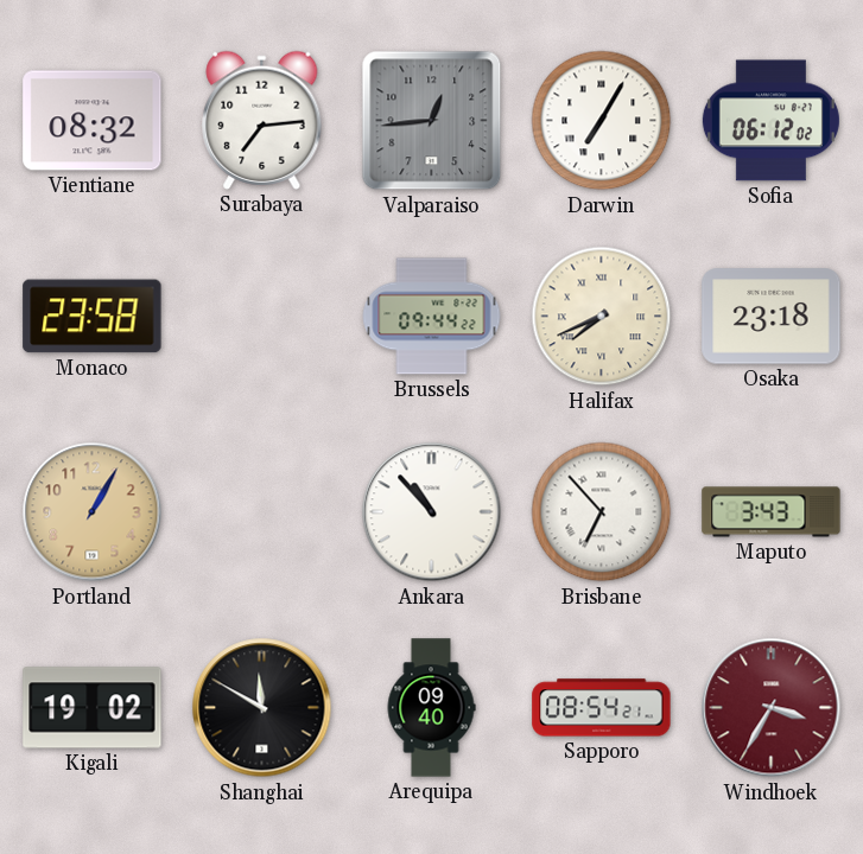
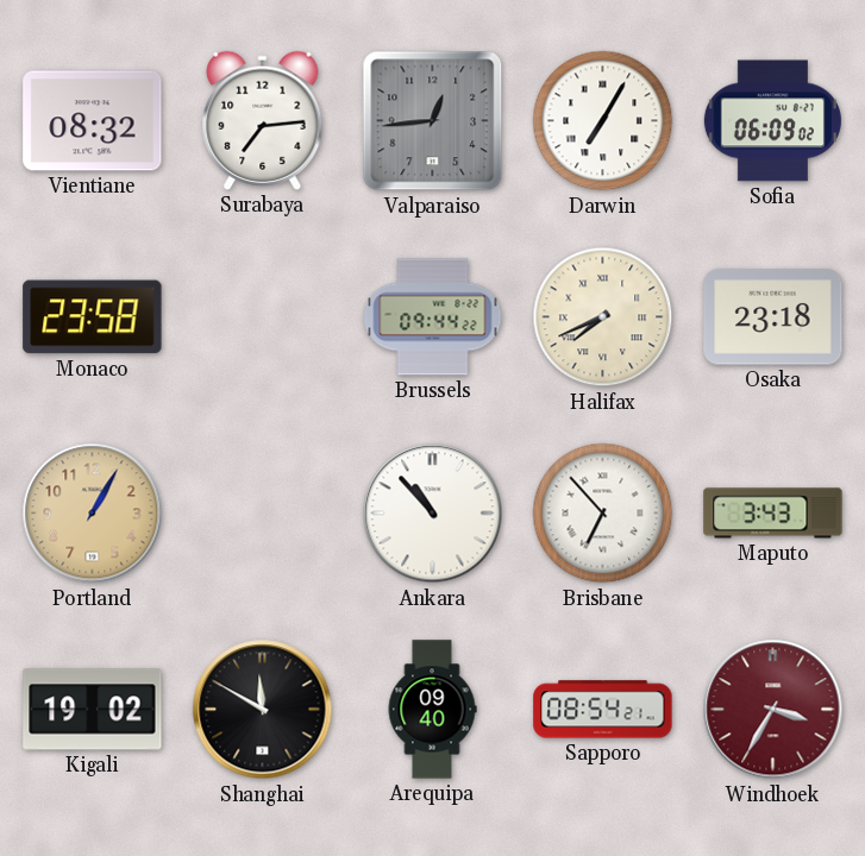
Sofia: 06:12 -> 06:09
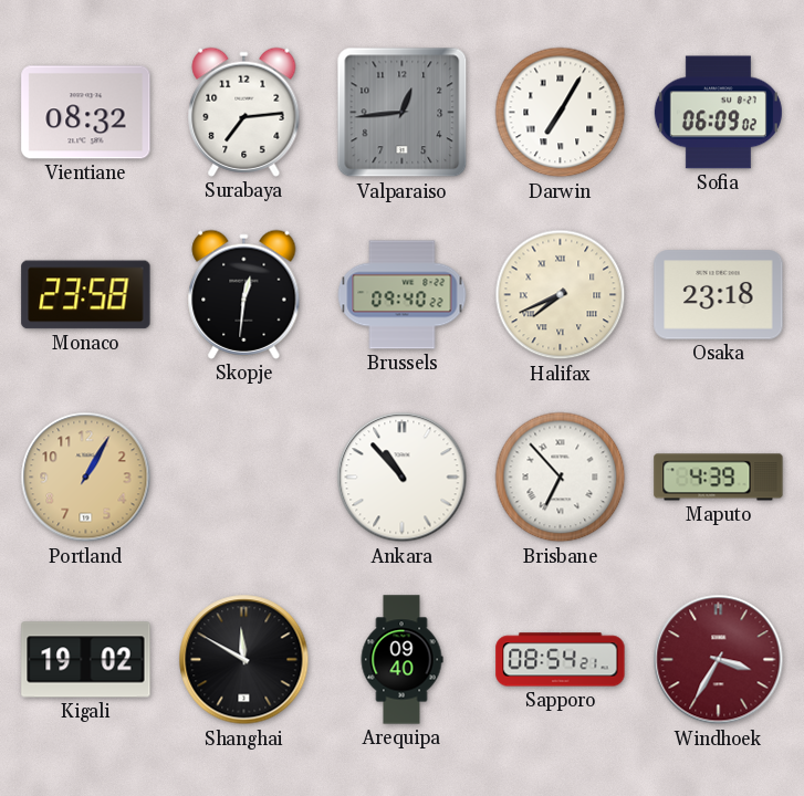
Skopje: none -> 12:31
Brussels: 09:44 -> 09:40
Maputo: 3:43 -> 4:39
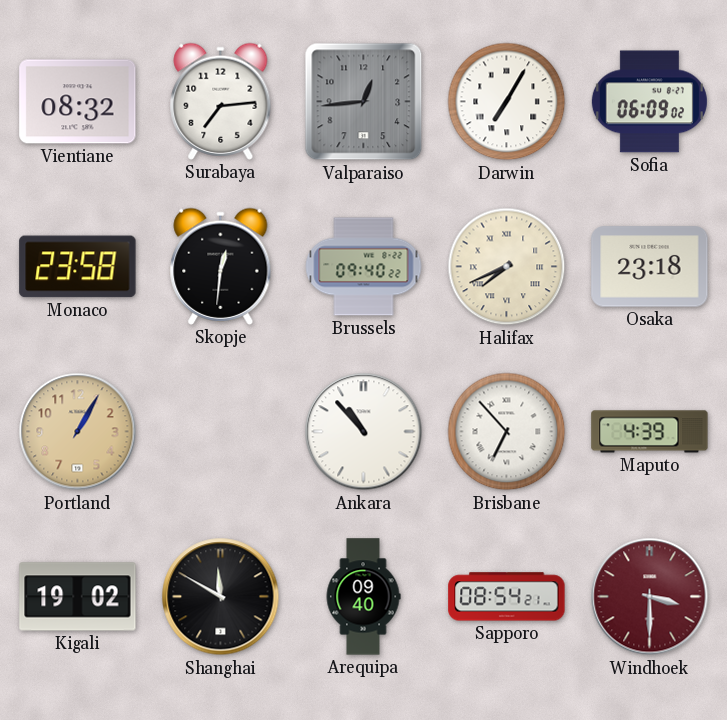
Windhoek: 3:35 -> 3:30
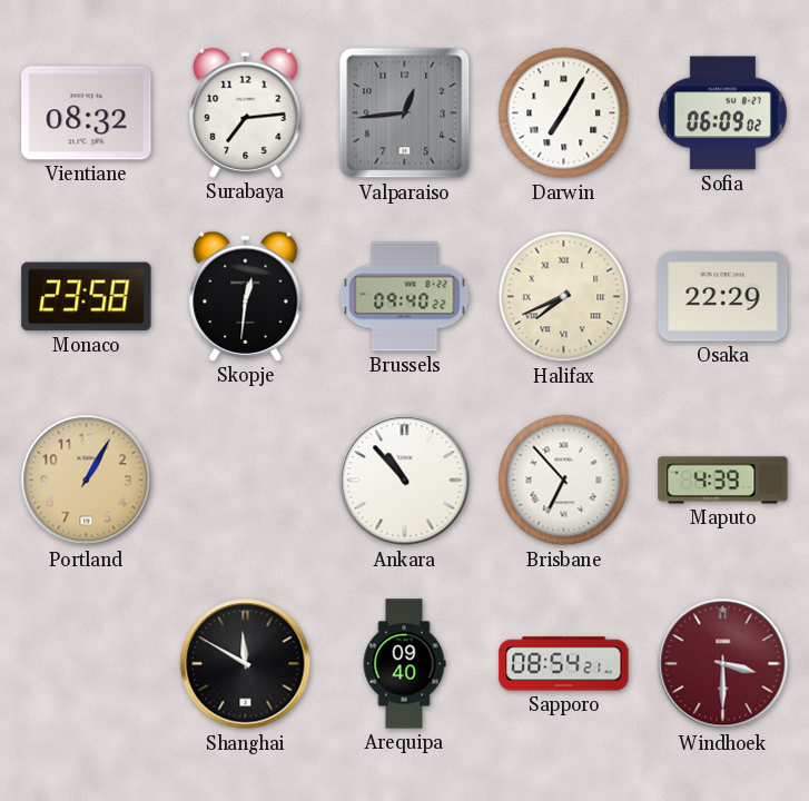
Osaka: 23:18 -> 22:29
Kigali: 19:02 -> none
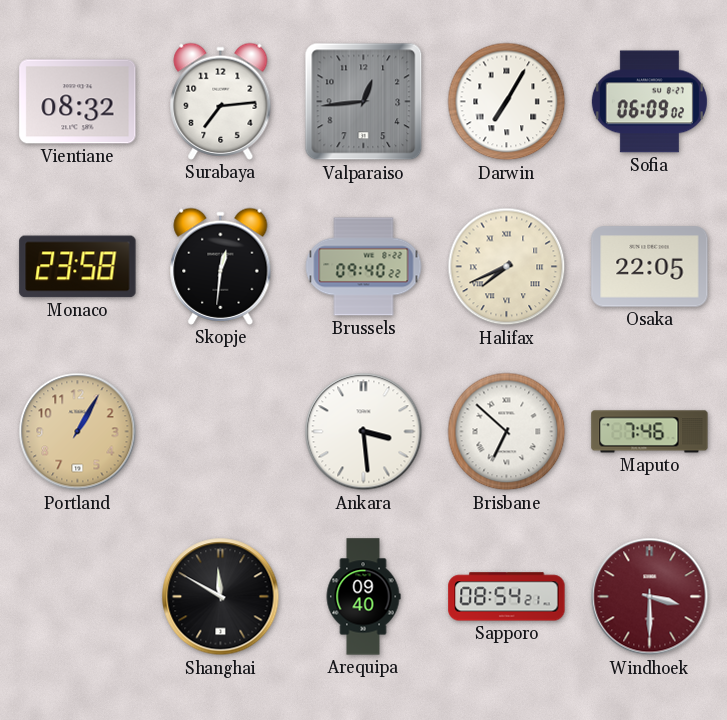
Osaka: 22:29 -> 22:05
Ankara: 10:53 -> 3:29
Brisbane: 6:53 -> 6:52
Maputo: 4:39 -> 7:46
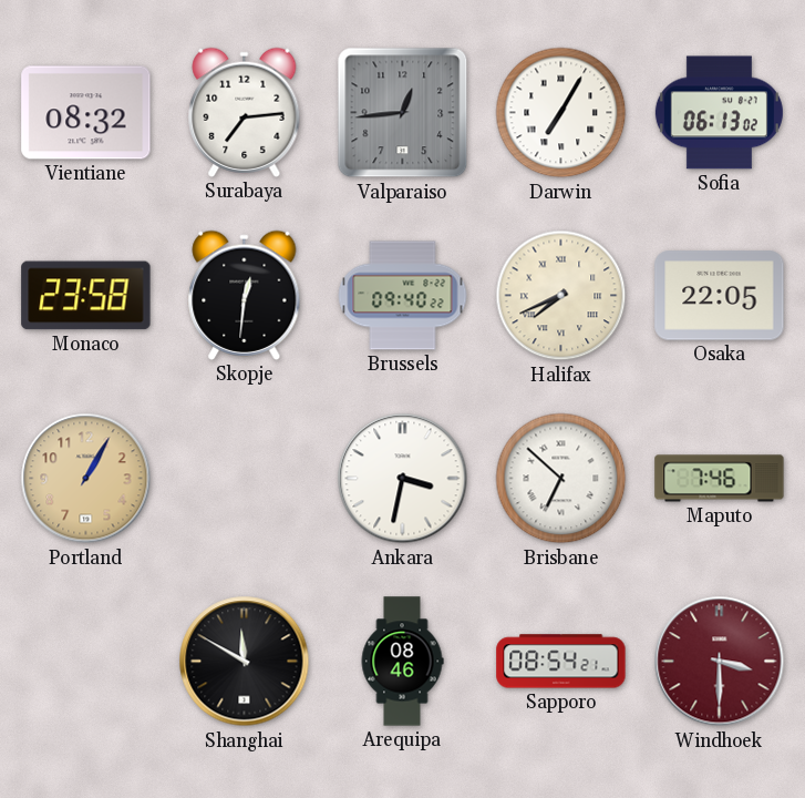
Sofia: 06:09 -> 06:13
Ankara: 3:29 -> 3:32
Arequipa: 09:40 -> 08:46
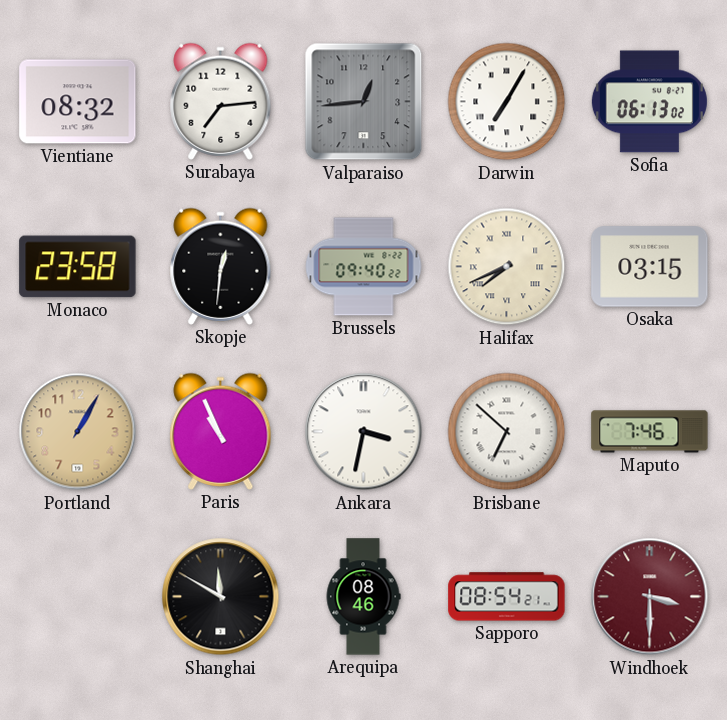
Osaka: 22:05 -> 03:15
Paris: none -> 10:56
